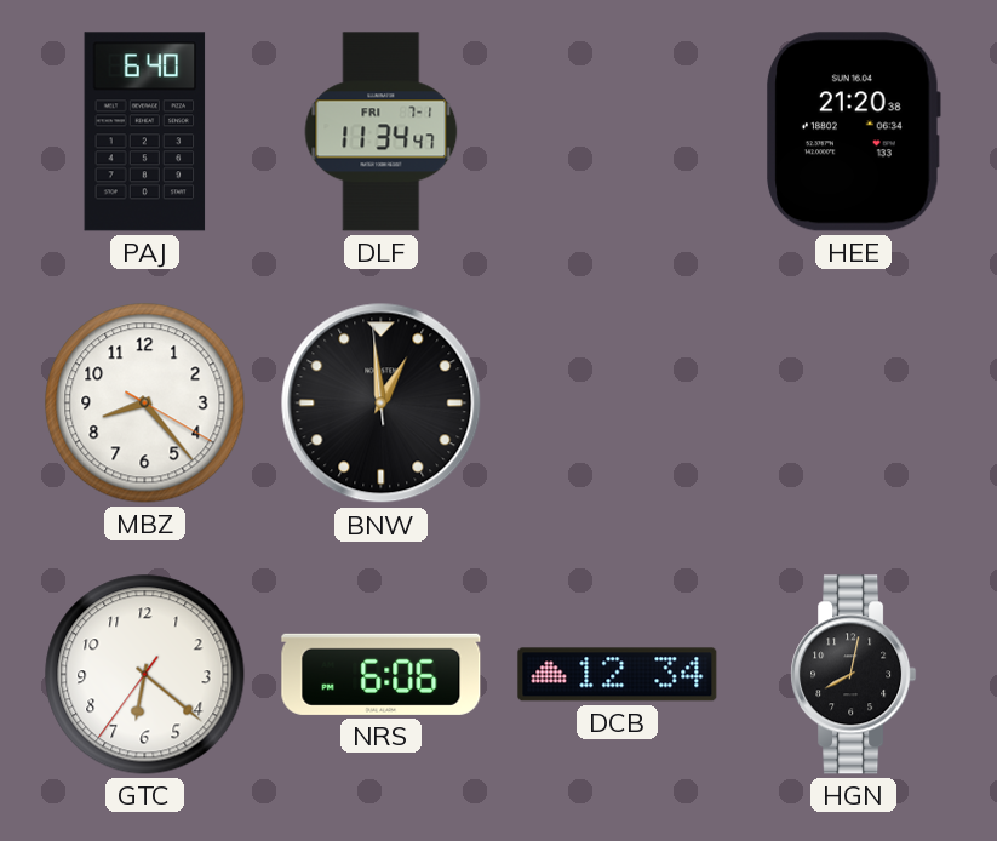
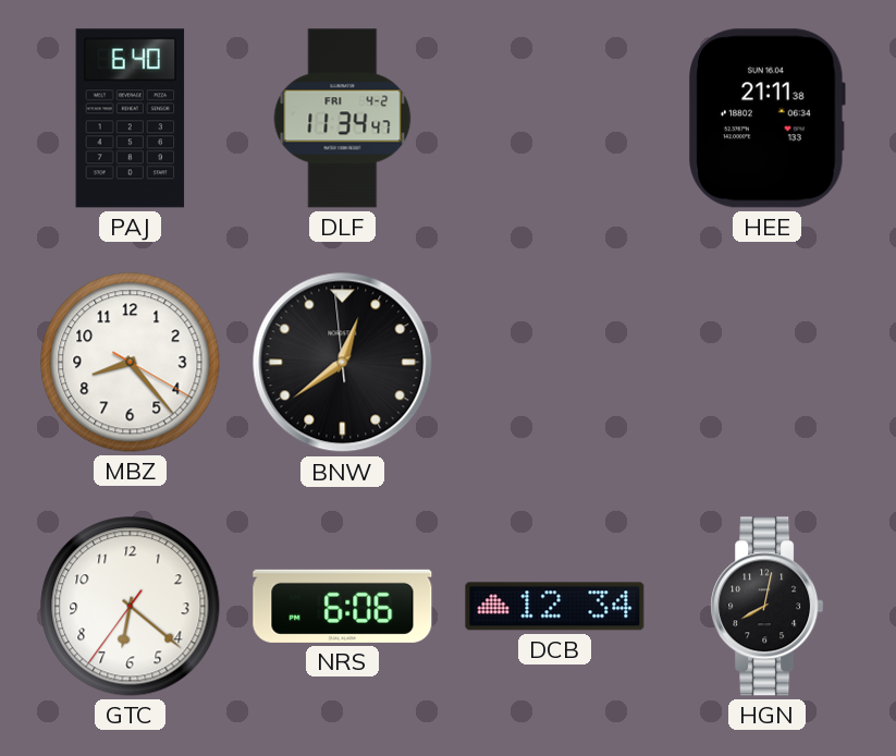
DLF date: FRI 7-1 -> FRI 4-2
HEE: 21:20 -> 21:11
BNW: 12:58 -> 12:38
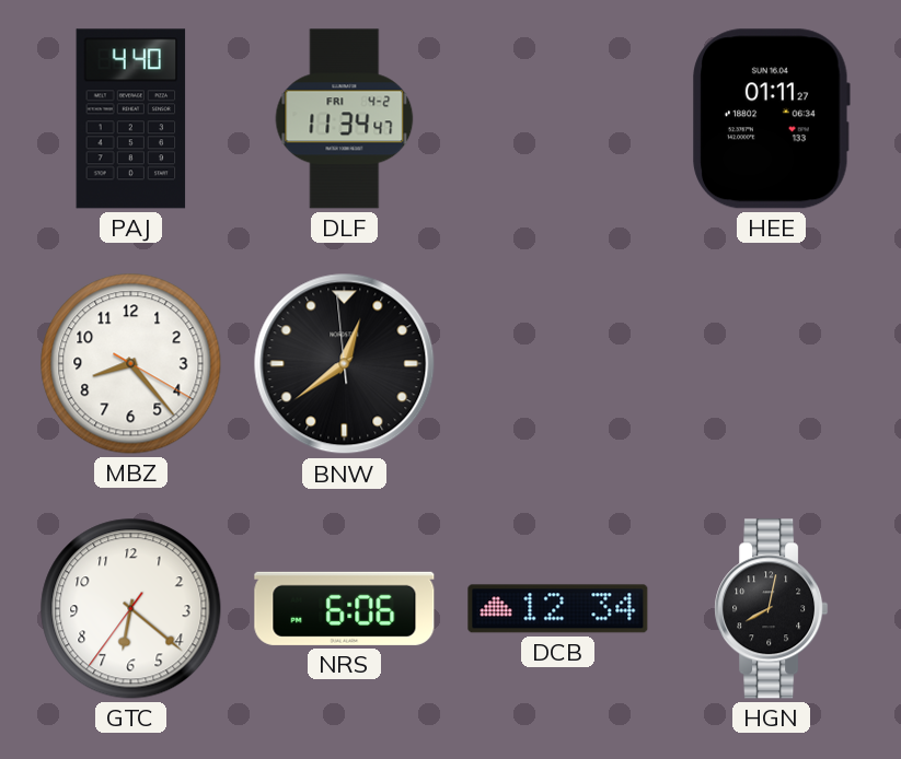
PAJ: 6:40 -> 4:40
HEE: 21:11 -> 01:11
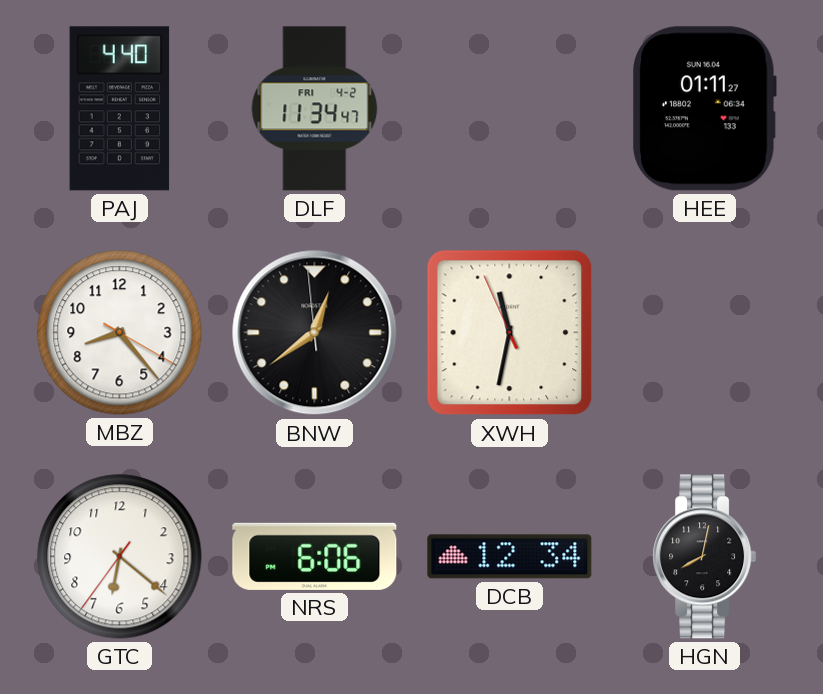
XWH: none -> 11:31
